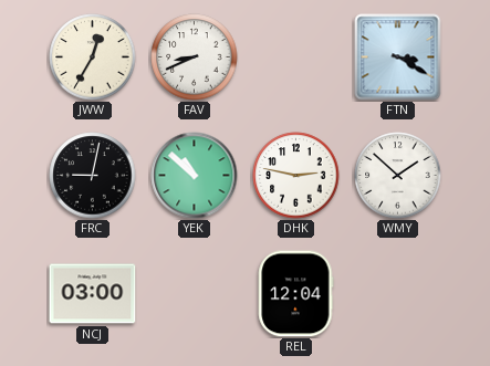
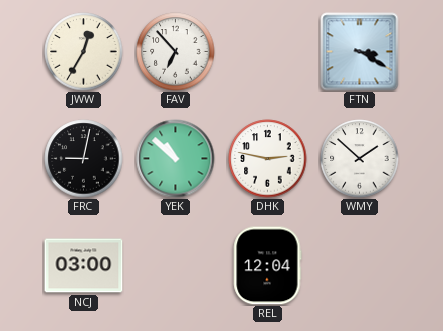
FAV: 8:41 -> 6:53
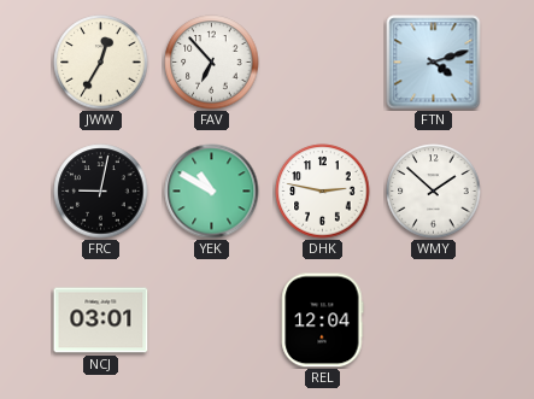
FTN: 3:20 -> 4:12
YEK: 10:52 -> 10:50
NCJ: 03:00 -> 03:01
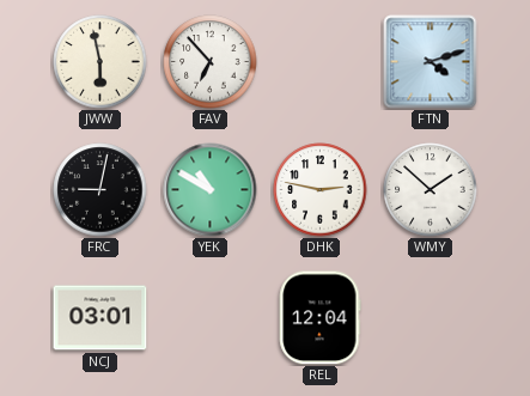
JWW: 12:35 -> 5:58
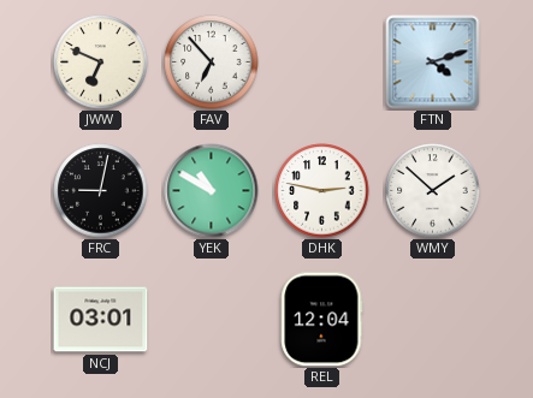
JWW: 5:58 -> 6:49
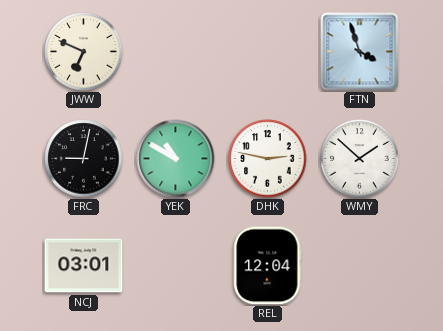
FAV: 6:53 -> none
FTN: 4:12 -> 3:57
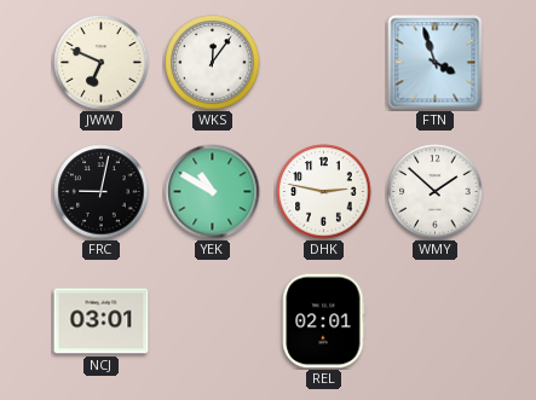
WKS: none -> 12:06
REL: 12:04 -> 02:01
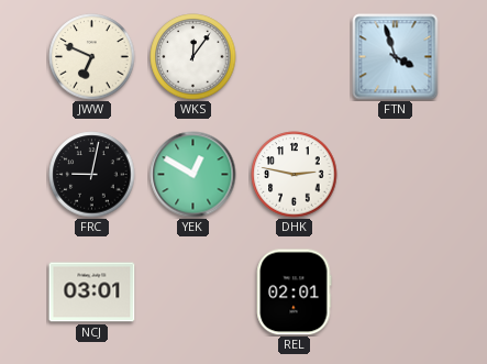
YEK: 10:50 -> 12:50
WMY: 1:52 -> none
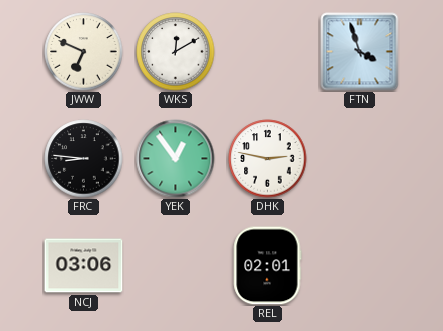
WKS: 12:06 -> 12:10
FRC: 9:02 -> 8:46
YEK: 12:50 -> 12:54
NCJ: 03:01 -> 03:06
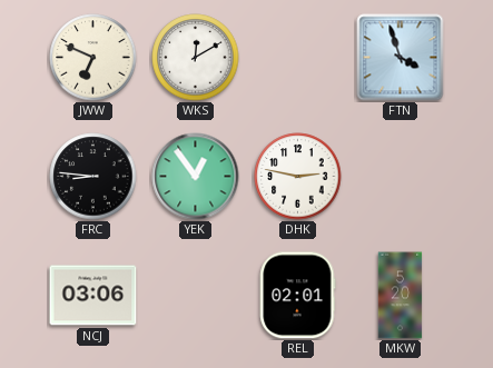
MKW: none -> 5:20
